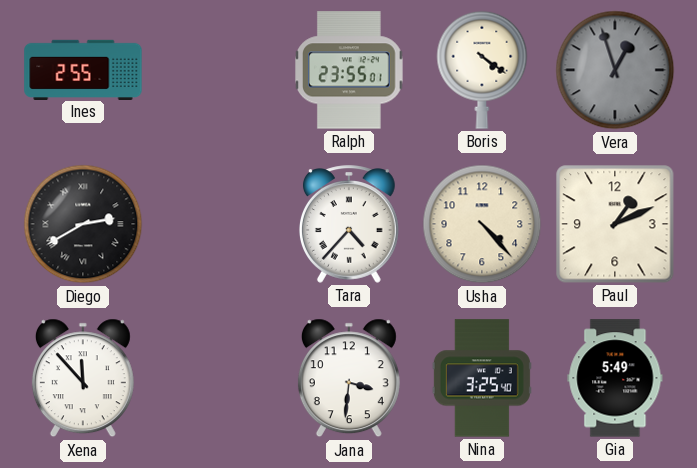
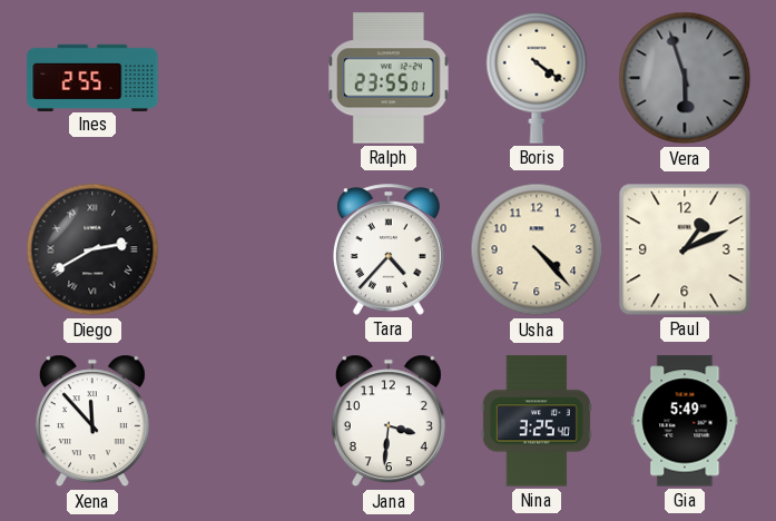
Vera: 12:57 -> 5:57
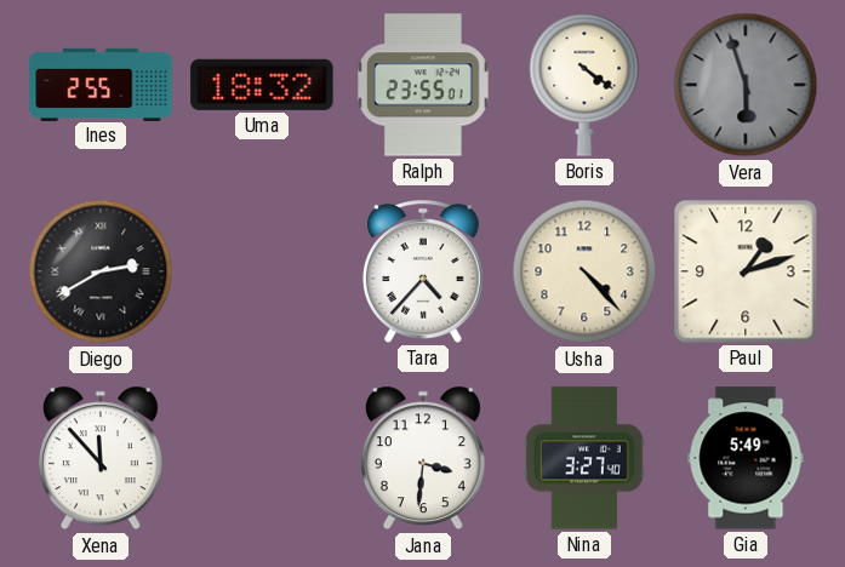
Uma: none -> 18:32
Paul: 1:11 -> 1:12
Nina: 3:25 -> 3:27
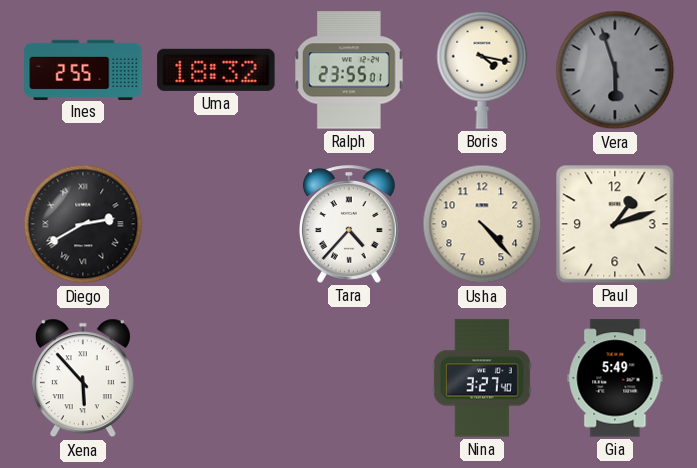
Boris: 4:21 -> 4:17
Xena: 11:53 -> 5:53
Jana: 3:31 -> none
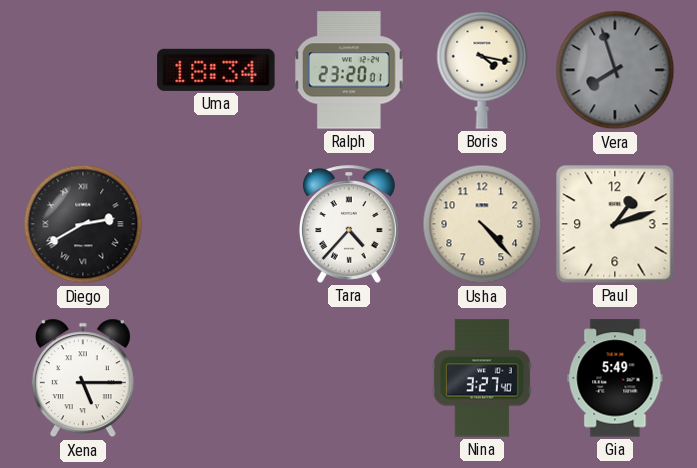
Ines: 2:55 -> none
Uma: 18:32 -> 18:34
Ralph: 23:55 -> 23:20
Vera: 5:57 -> 7:57
Xena: 5:53 -> 5:15
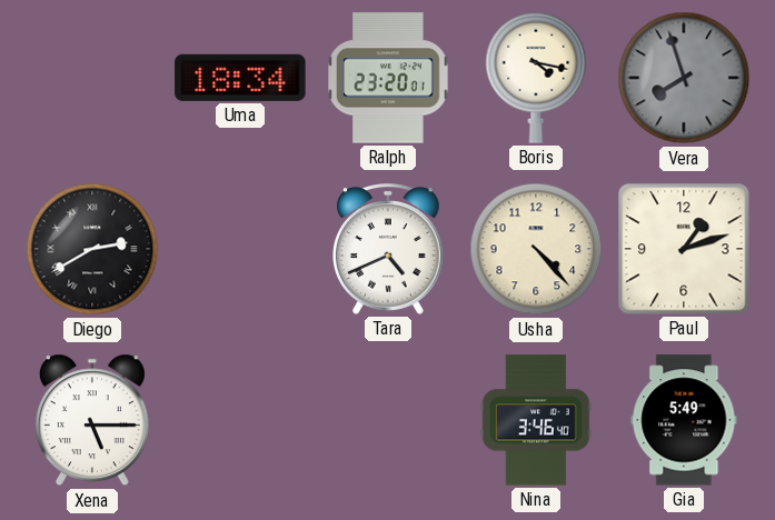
Tara: 4:37 -> 4:41
Nina: 3:27 -> 3:46
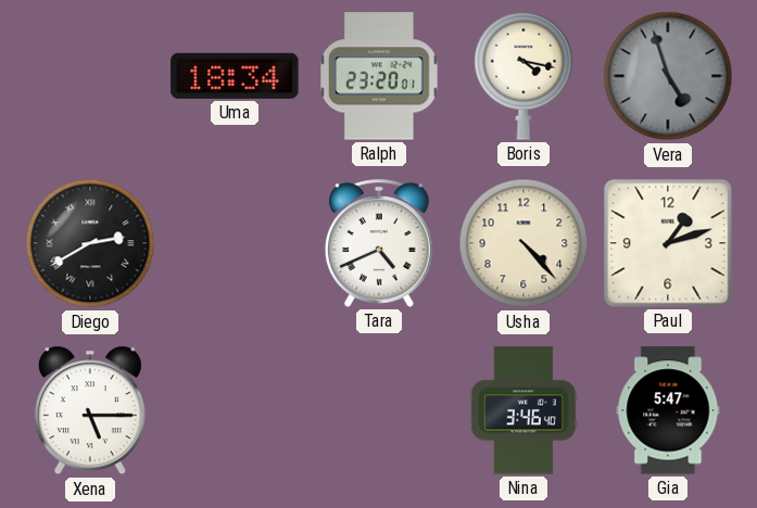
Vera: 7:57 -> 4:57
Gia: 5:49 -> 5:47
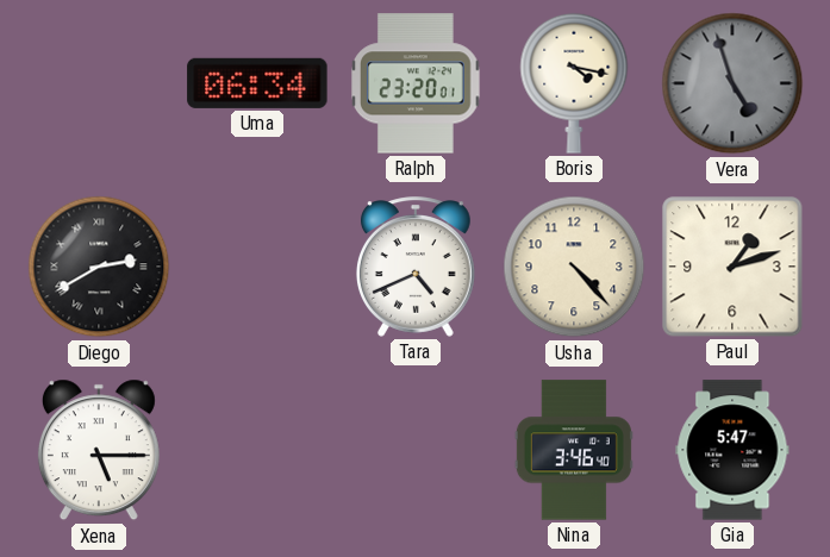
Uma: 18:34 -> 06:34
